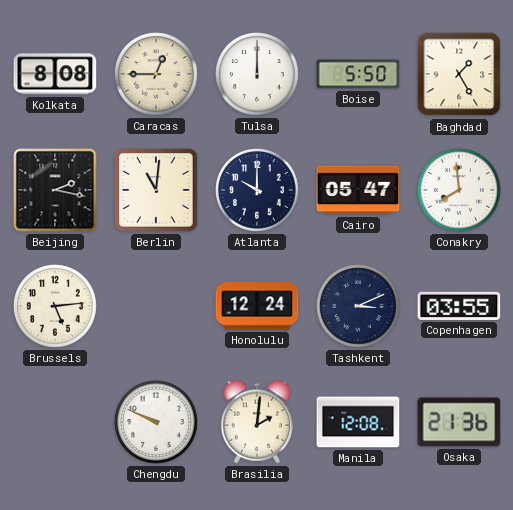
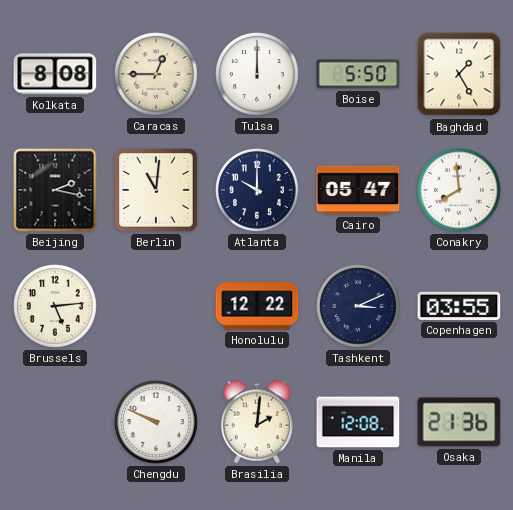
Honolulu: 12:24 -> 12:22
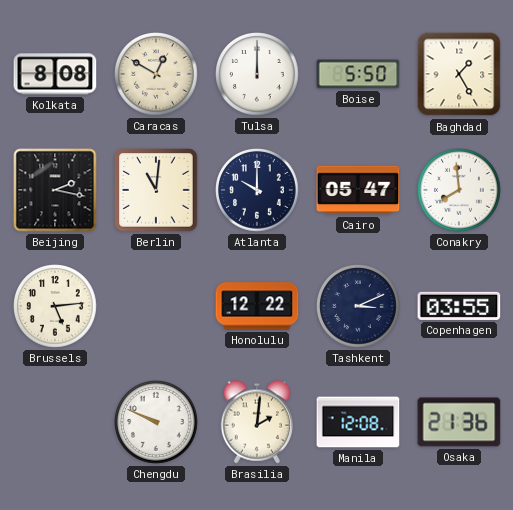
Caracas: 12:45 -> 12:50
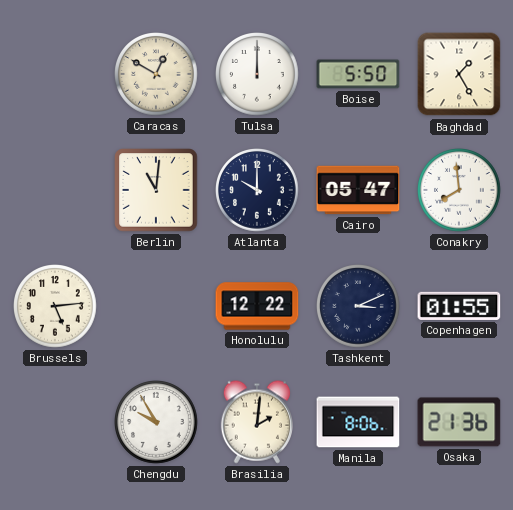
Kolkata: 8:08 -> none
Beijing: 2:17 -> none
Copenhagen: 03:55 -> 01:55
Chengdu: 9:49 -> 9:55
Manila: 12:08 -> 8:06
